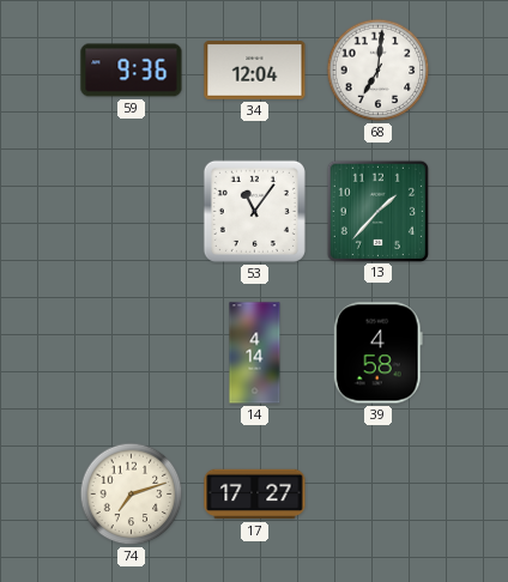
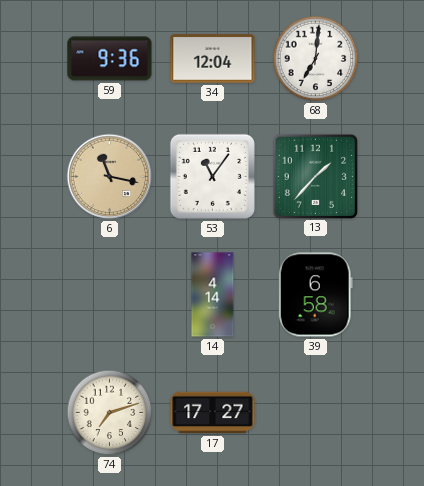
6: none -> 11:17
39: 4:58 -> 6:58
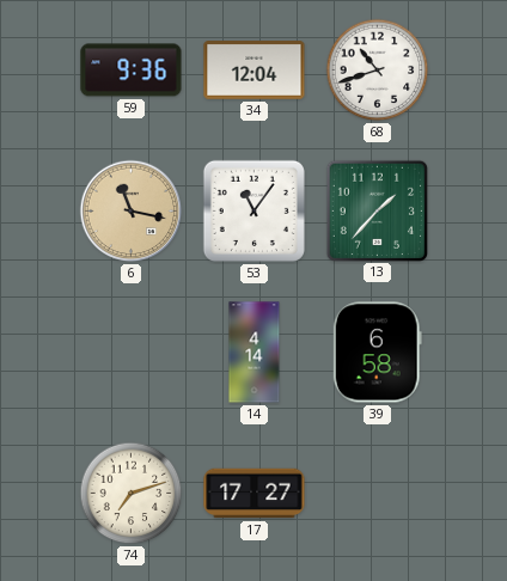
68: 7:01 -> 10:42
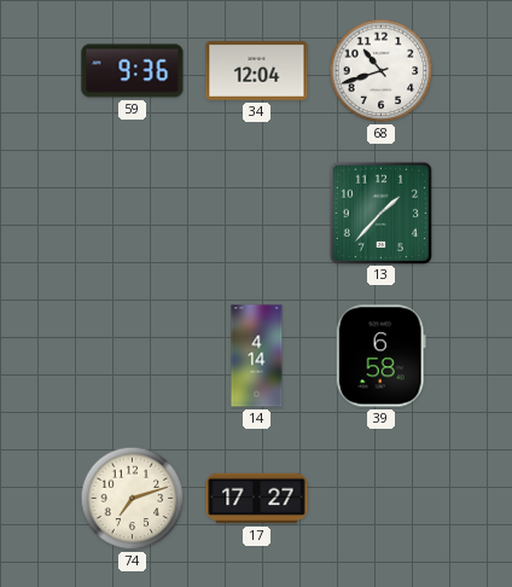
6: 11:17 -> none
53: 11:06 -> none
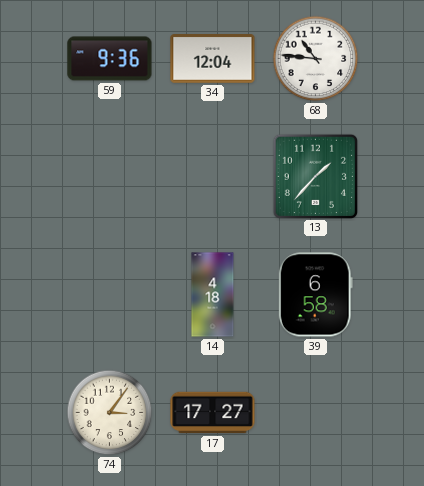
68: 10:42 -> 10:46
14: 4:14 -> 4:18
74: 7:12 -> 3:06
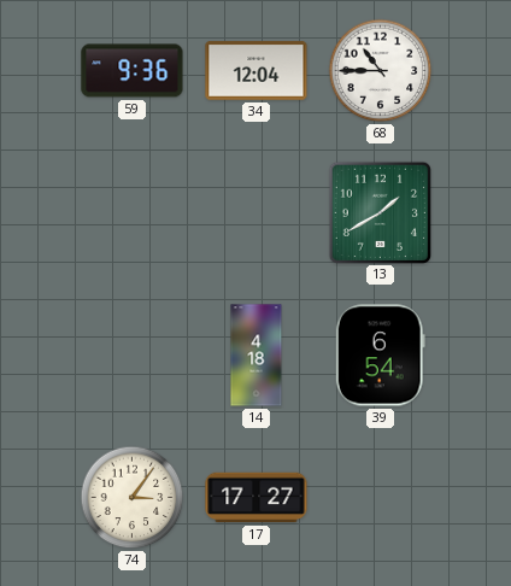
68: 10:46 -> 10:45
13: 1:37 -> 1:40
39: 6:58 -> 6:54
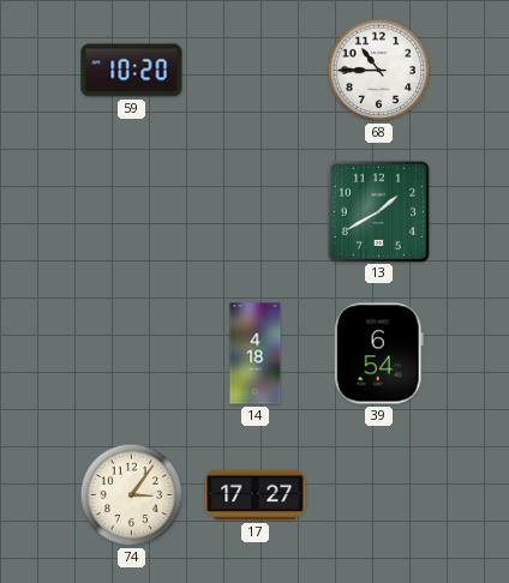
59: 9:36 -> 10:20
34: 12:04 -> none
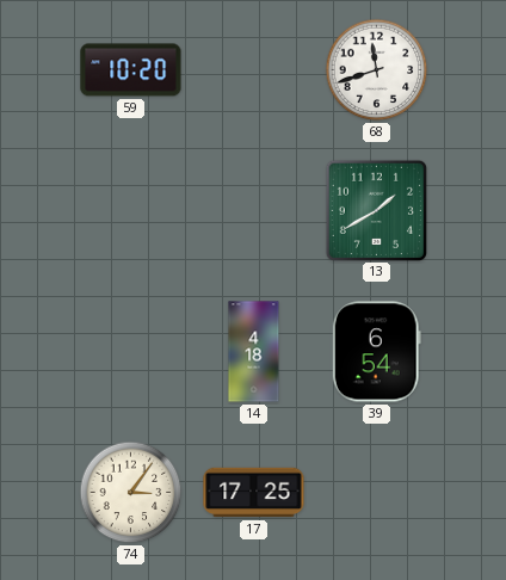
68: 10:45 -> 11:42
17: 17:27 -> 17:25
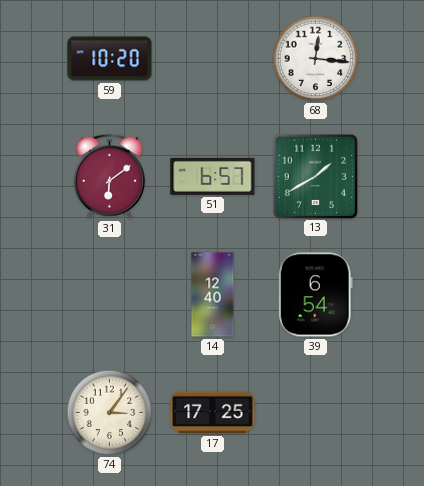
68: 11:42 -> 12:16
31: none -> 6:09
51: none -> 6:57
14: 4:18 -> 12:40
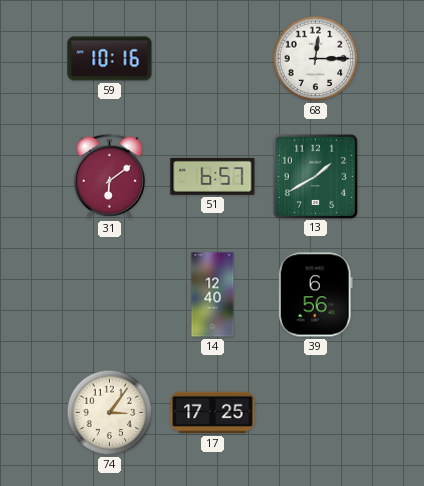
59: 10:20 -> 10:16
68: 12:16 -> 12:15
39: 6:54 -> 6:56
